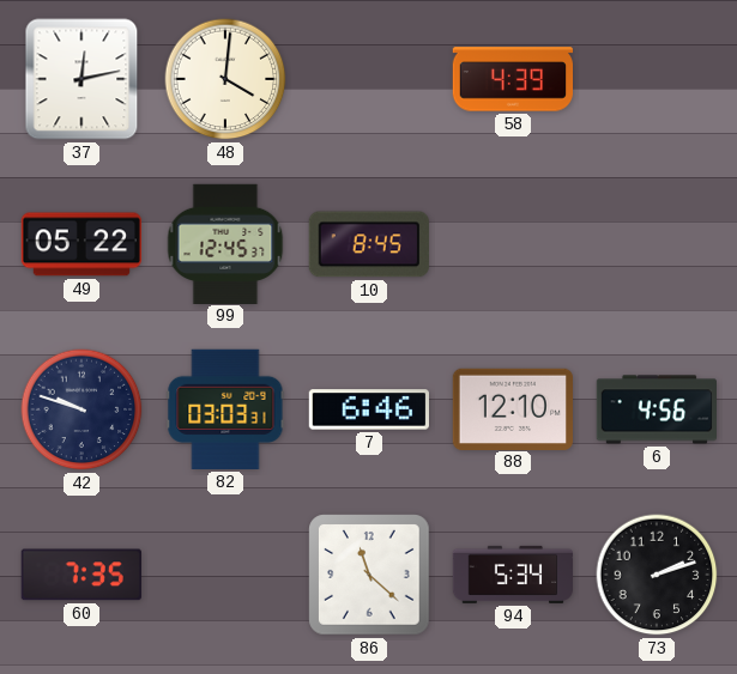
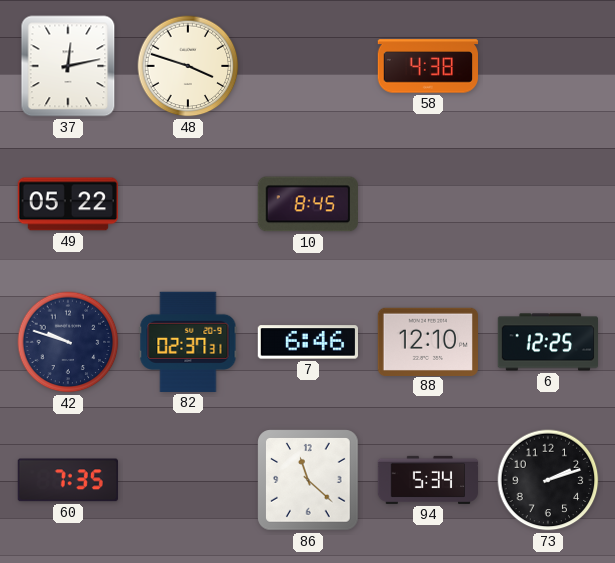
48: 4:01 -> 3:48
58: 4:39 -> 4:38
99: 12:45 -> none
82: 03:03 -> 02:37
6: 4:56 -> 12:25
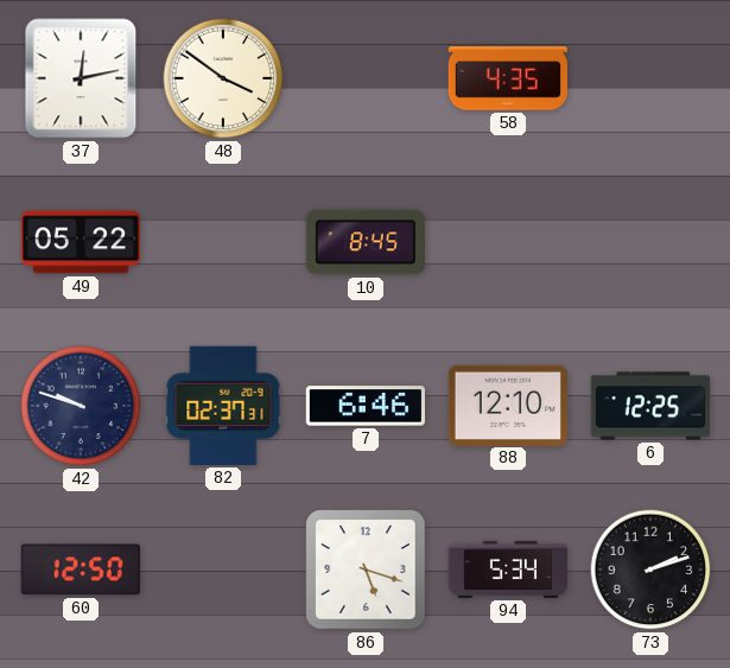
48: 3:48 -> 3:51
58: 4:38 -> 4:35
60: 7:35 -> 12:50
86: 11:22 -> 5:18
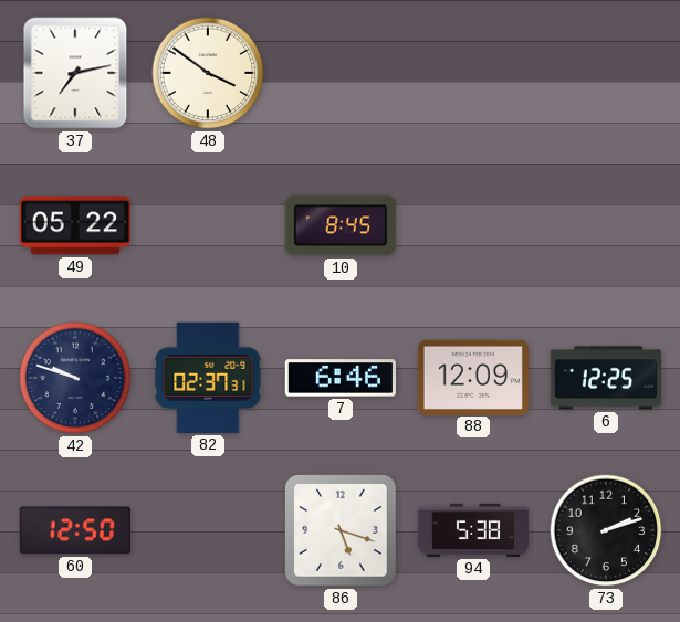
37: 12:13 -> 7:13
58: 4:35 -> none
88: 12:10 -> 12:09
94: 5:34 -> 5:38
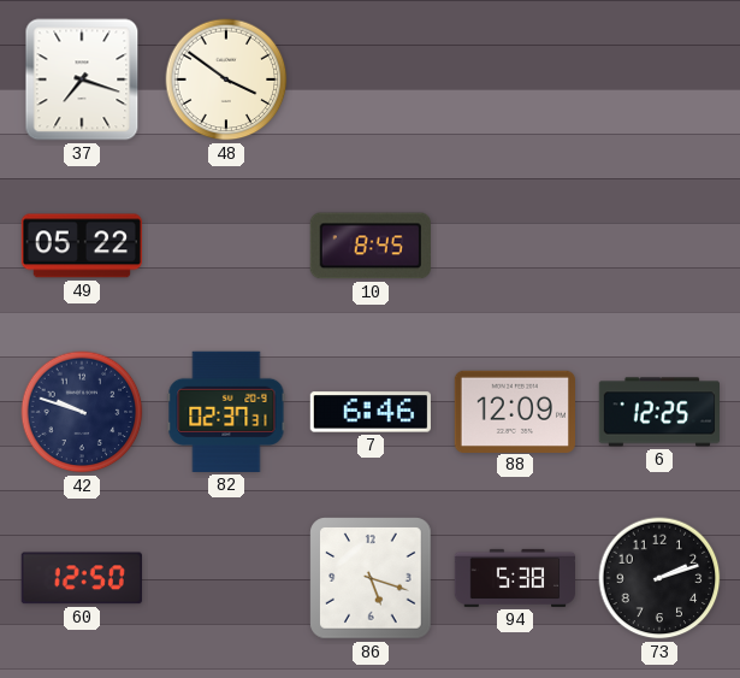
37: 7:13 -> 7:18
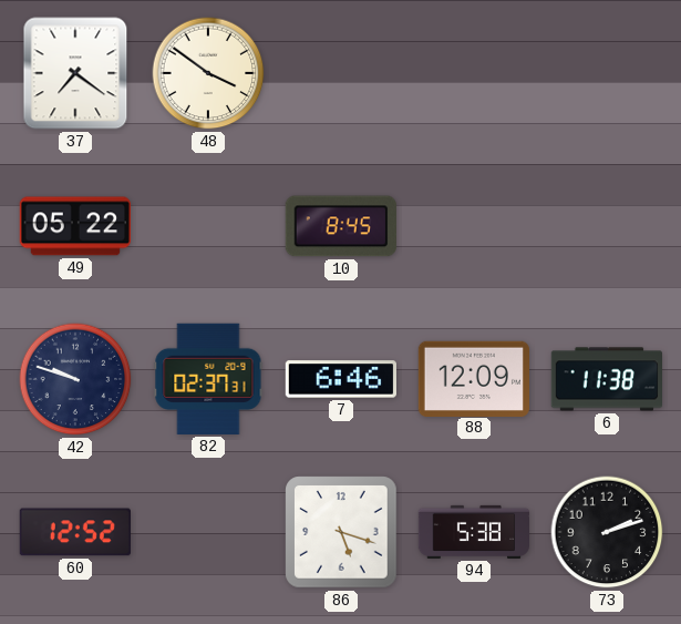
37: 7:18 -> 7:21
6: 12:25 -> 11:38
60: 12:50 -> 12:52
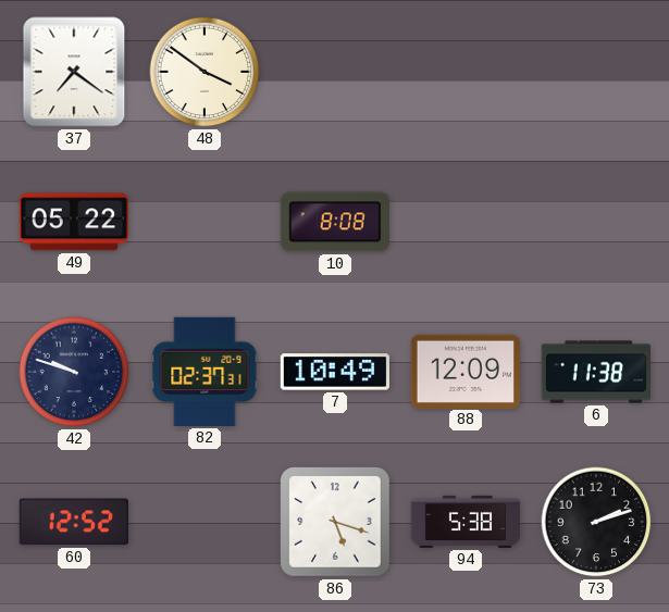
10: 8:45 -> 8:08
7: 6:46 -> 10:49
